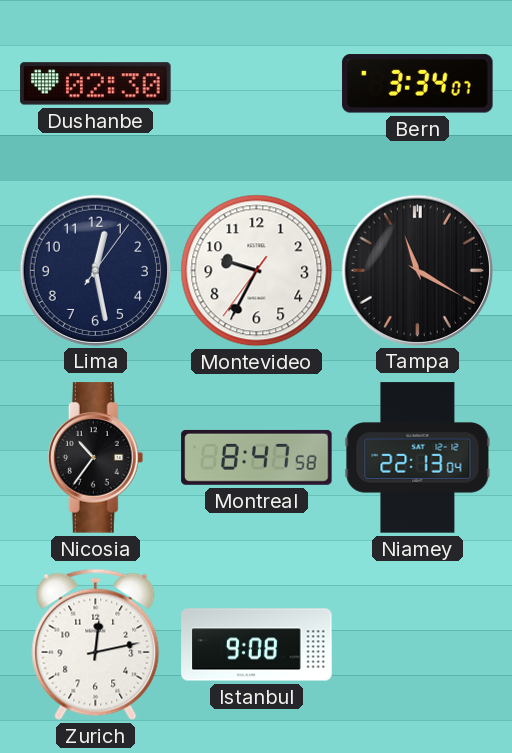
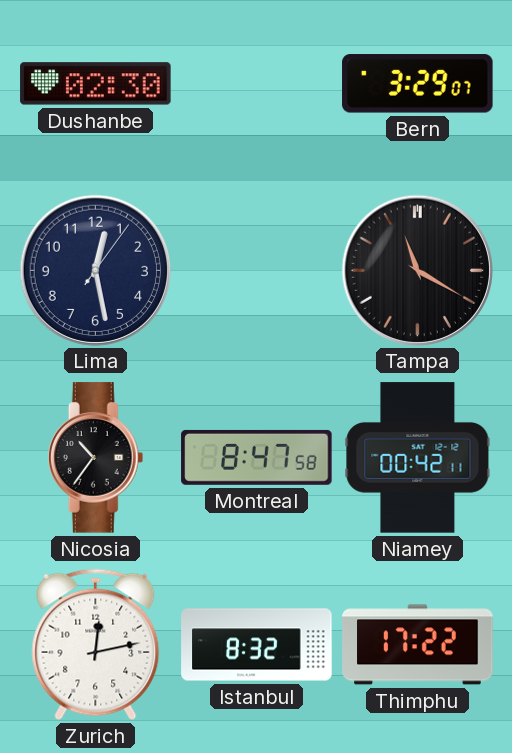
Bern: 3:34 -> 3:29
Montevideo: 9:34 -> none
Niamey: 22:13 -> 00:42
Istanbul: 9:08 -> 8:32
Thimphu: none -> 17:22
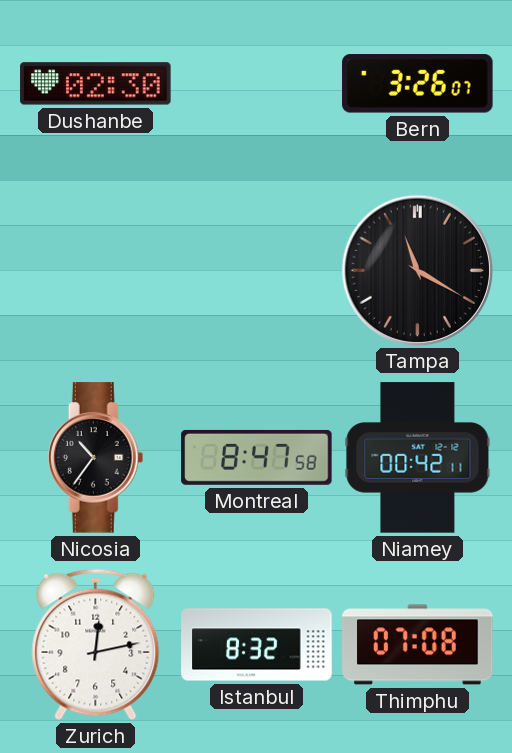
Bern: 3:29 -> 3:26
Lima: 12:28 -> none
Thimphu: 17:22 -> 07:08
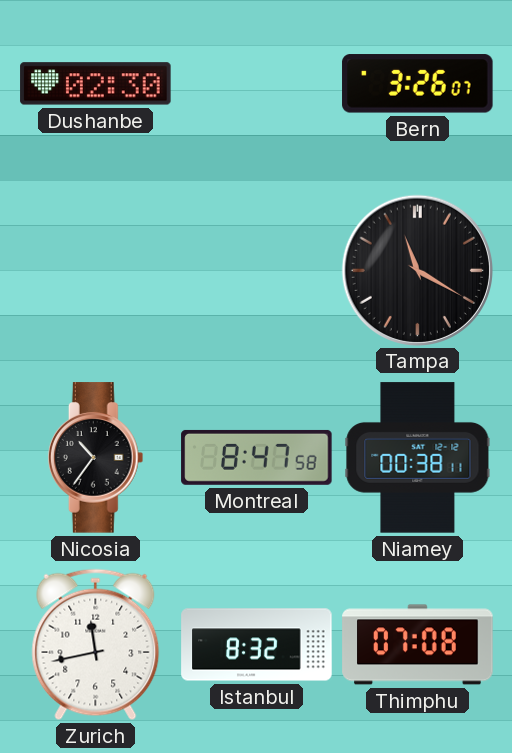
Niamey: 00:42 -> 00:38
Zurich: 12:13 -> 11:43
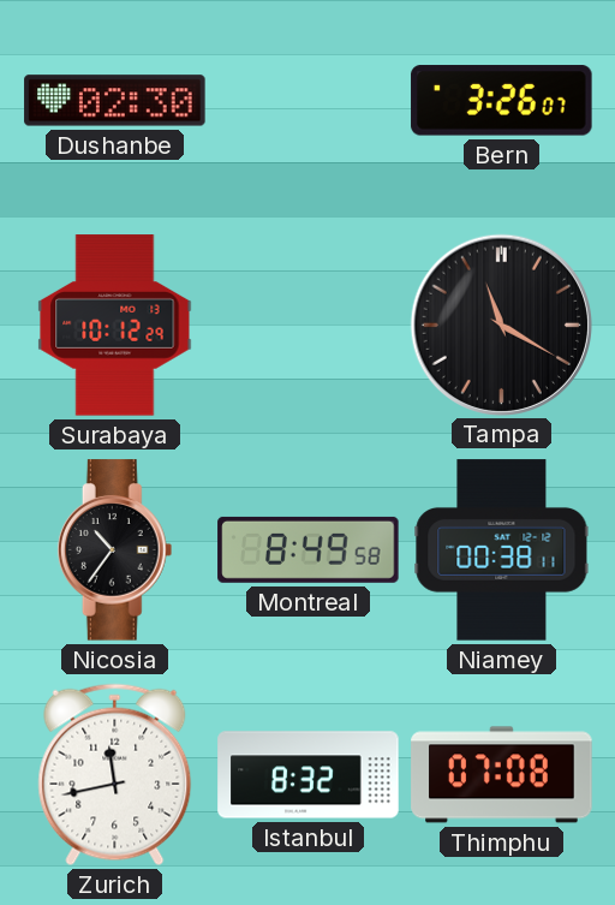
Surabaya: none -> 10:12
Montreal: 8:47 -> 8:49
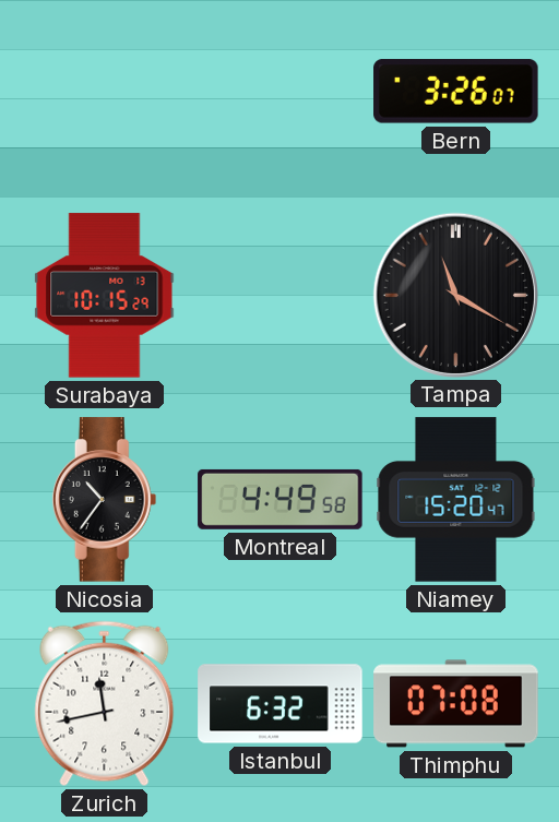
Dushanbe: 02:30 -> none
Surabaya: 10:12 -> 10:15
Montreal: 8:49 -> 4:49
Niamey: 00:38 -> 15:20
Istanbul: 8:32 -> 6:32
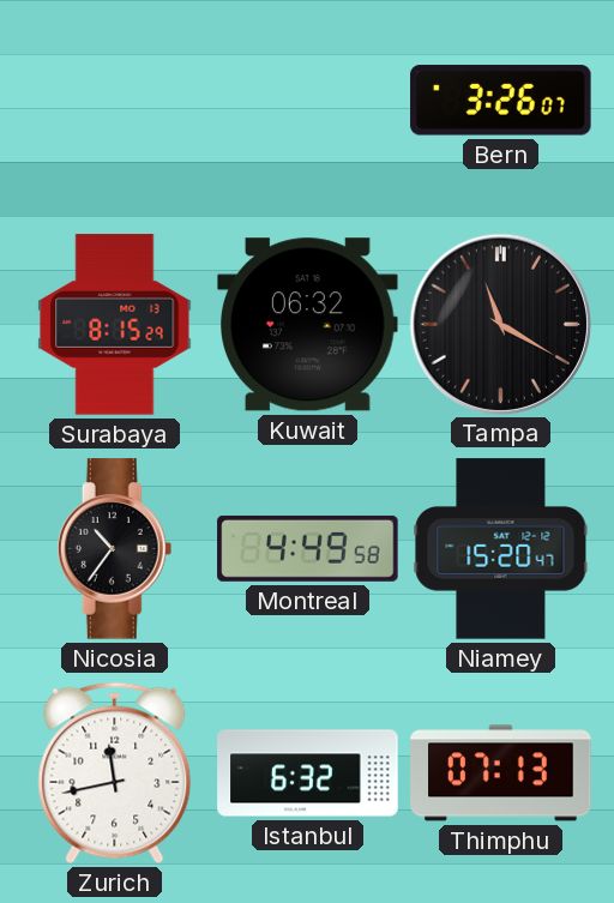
Surabaya: 10:15 -> 8:15
Kuwait: none -> 06:32
Thimphu: 07:08 -> 07:13
